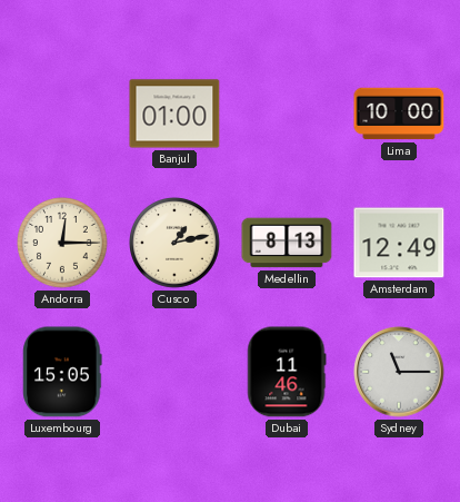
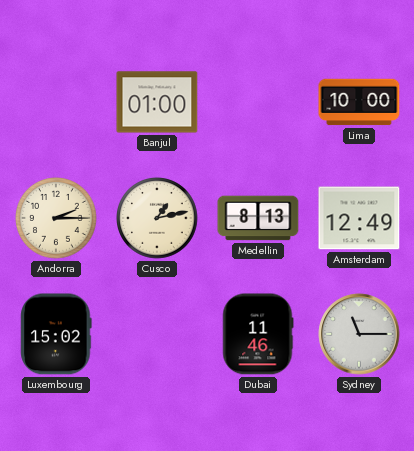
Andorra: 12:15 -> 2:15
Luxembourg: 15:05 -> 15:02
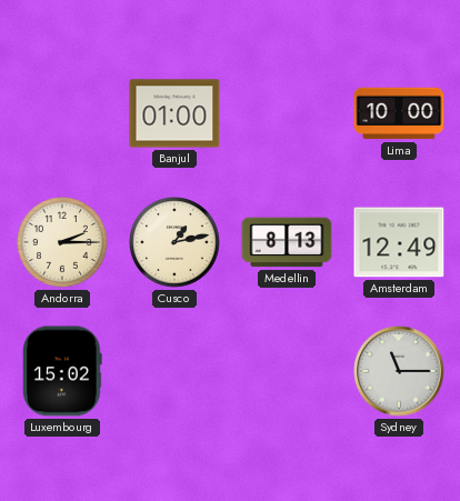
Dubai: 11:46 -> none
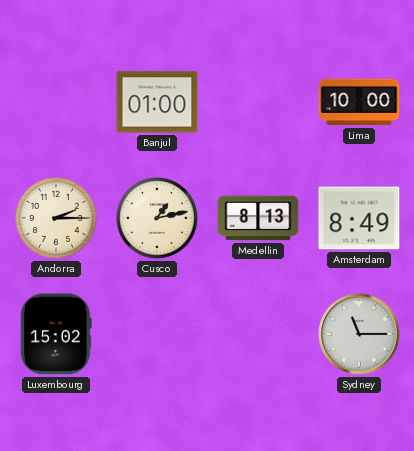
Amsterdam: 12:49 -> 8:49
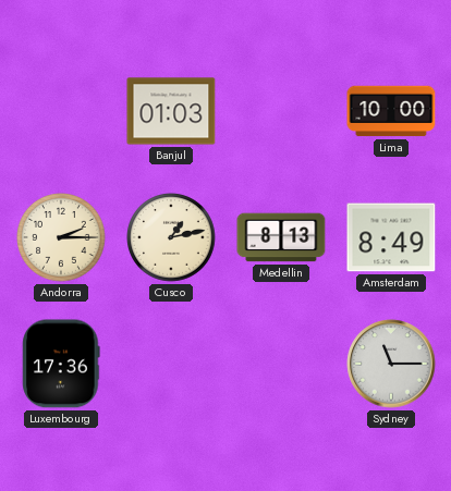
Banjul: 01:00 -> 01:03
Luxembourg: 15:02 -> 17:36
